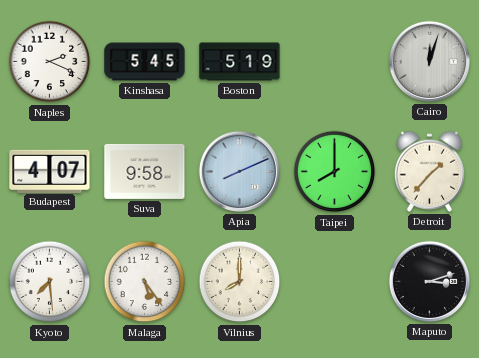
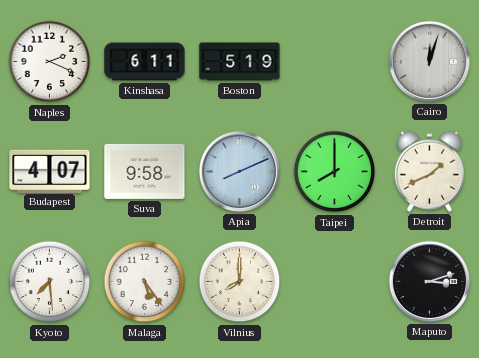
Kinshasa: 5:45 -> 6:11
Detroit: 1:37 -> 1:41
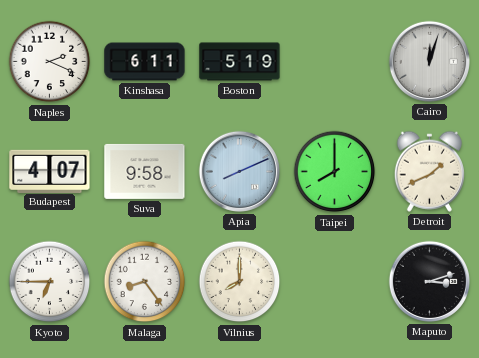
Kyoto: 7:29 -> 6:45
Malaga: 5:24 -> 8:24
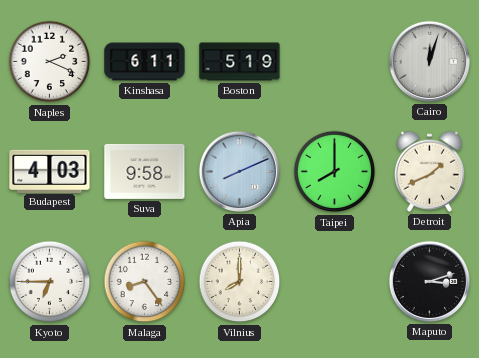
Budapest: 4:07 -> 4:03
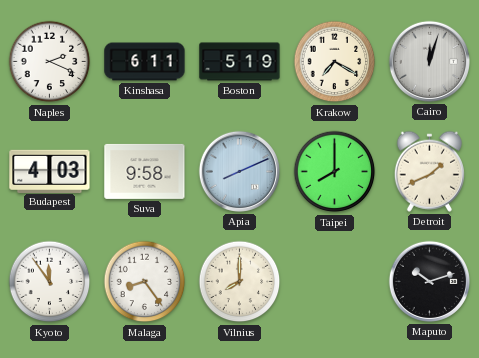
Krakow: none -> 7:20
Kyoto: 6:45 -> 11:54
Maputo: 3:12 -> 10:12
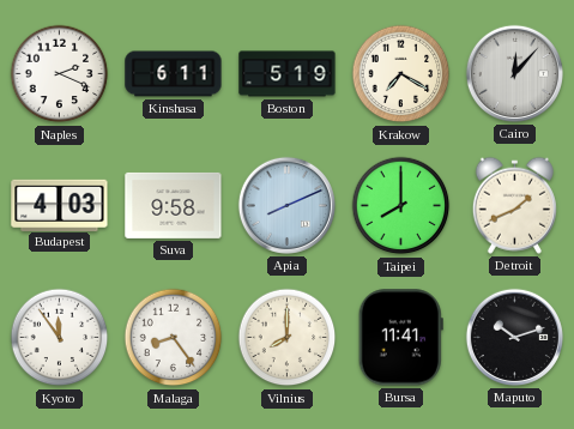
Cairo: 12:03 -> 12:07
Bursa: none -> 11:41
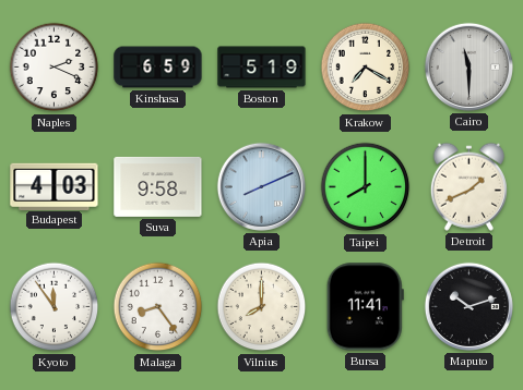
Kinshasa: 6:11 -> 6:59
Cairo: 12:07 -> 11:30
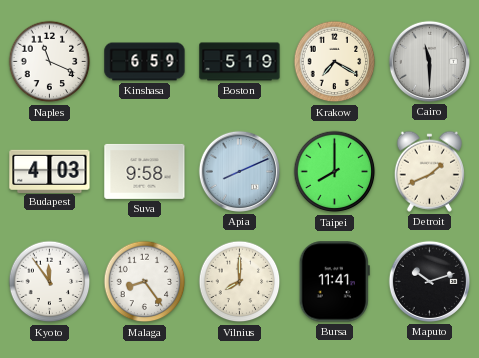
Naples: 2:19 -> 11:19
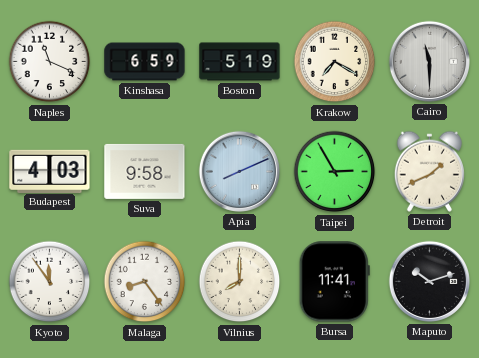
Taipei: 8:00 -> 2:55
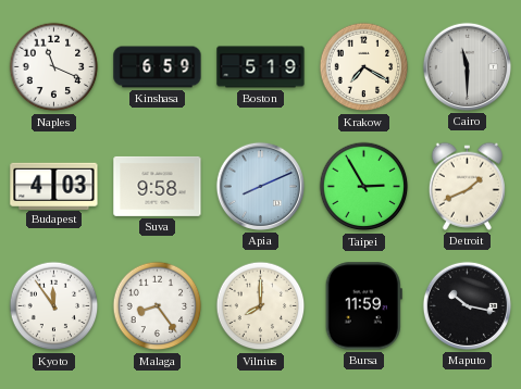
Bursa: 11:41 -> 11:59
Maputo: 10:12 -> 10:17
